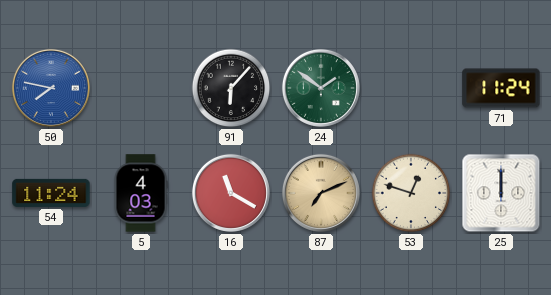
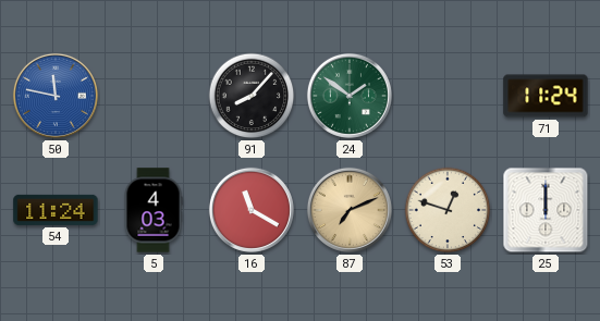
50: 7:47 -> 11:47
91: 6:07 -> 8:07
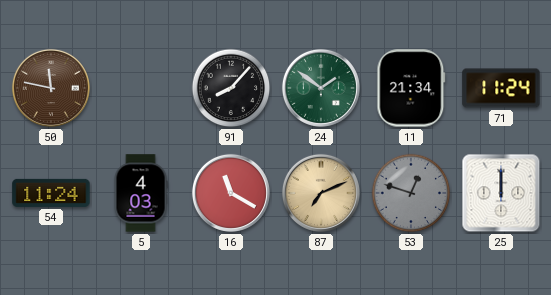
50 dial: blue -> brown
11: none -> 21:34
53 dial: cream -> grey
